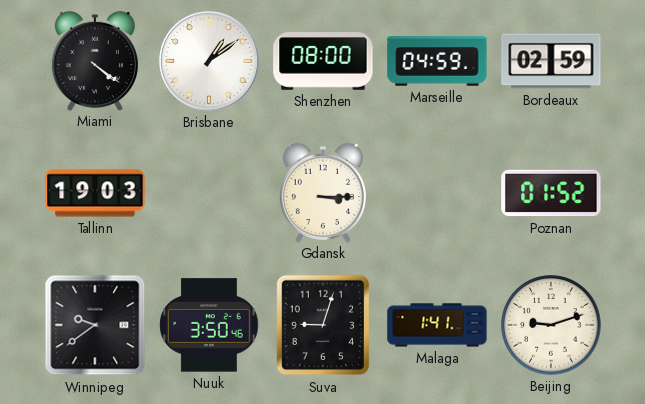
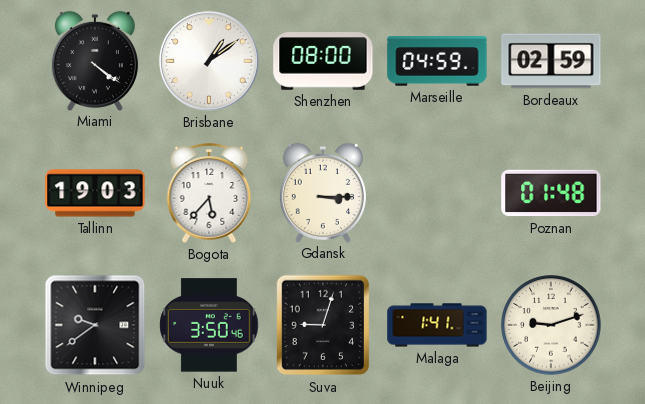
Bogota: none -> 5:37
Poznan: 01:52 -> 01:48
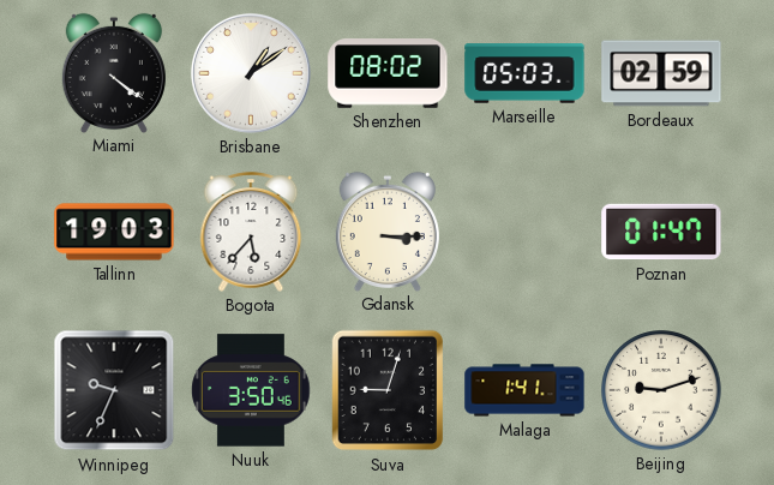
Shenzhen: 08:00 -> 08:02
Marseille: 04:59 -> 05:03
Poznan: 01:48 -> 01:47
Winnipeg: 9:39 -> 9:34
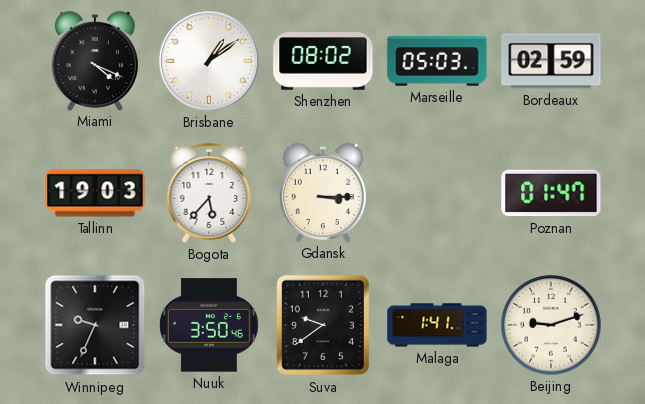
Miami: 4:21 -> 4:19
Suva: 9:03 -> 9:39
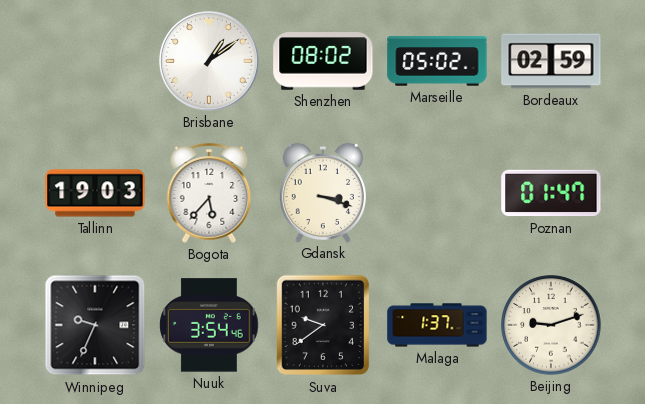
Miami: 4:19 -> none
Marseille: 05:03 -> 05:02
Gdansk: 3:15 -> 3:18
Nuuk: 3:50 -> 3:54
Malaga: 1:41 -> 1:37
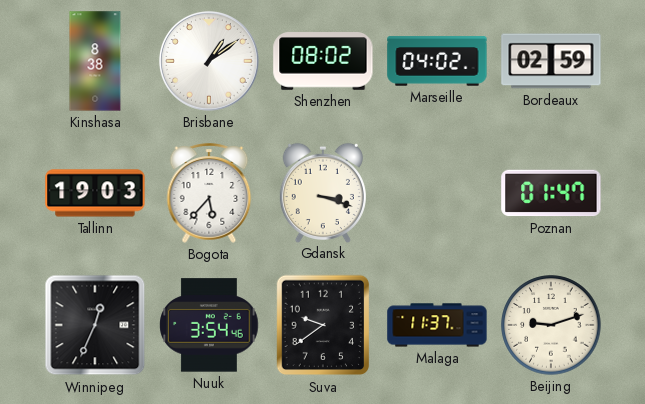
Kinshasa: none -> 8:38
Marseille: 05:02 -> 04:02
Winnipeg: 9:34 -> 12:34
Malaga: 1:37 -> 11:37
